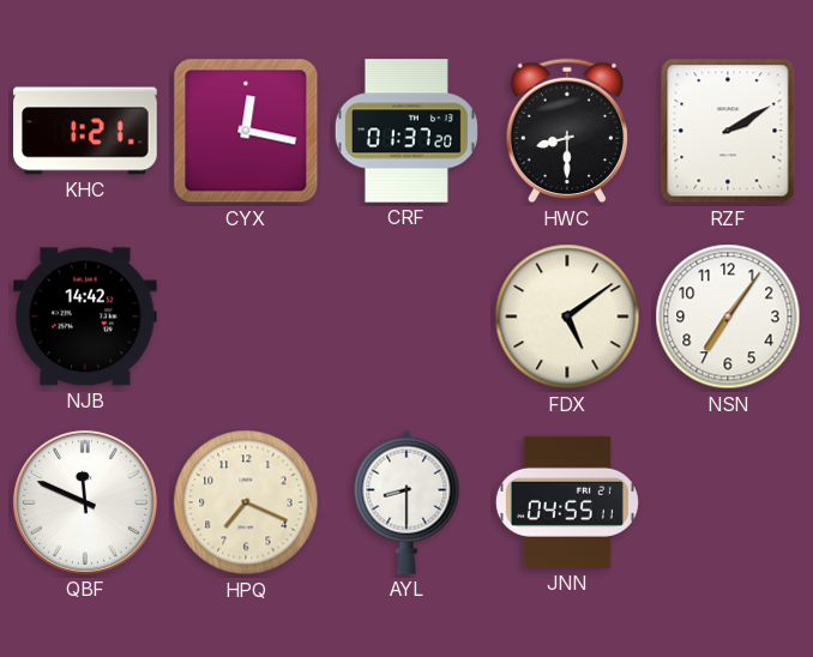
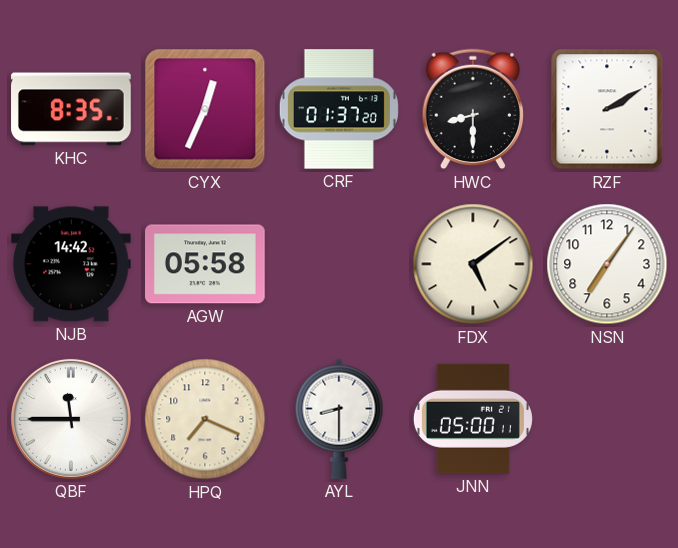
KHC: 1:21 -> 8:35
CYX: 12:17 -> 12:34
AGW: none -> 05:58
QBF: 11:49 -> 11:45
JNN: 04:55 -> 05:00
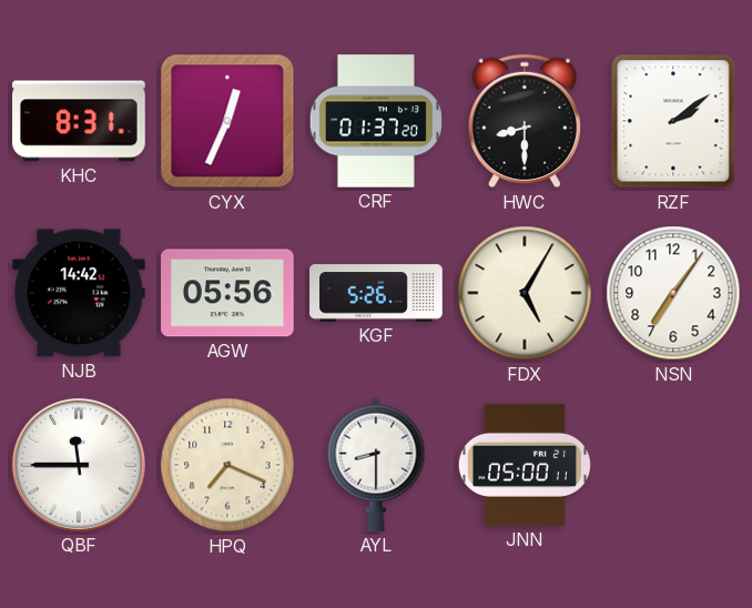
KHC: 8:35 -> 8:31
RZF: 2:10 -> 2:09
AGW: 05:58 -> 05:56
KGF: none -> 5:26
FDX: 5:09 -> 5:05
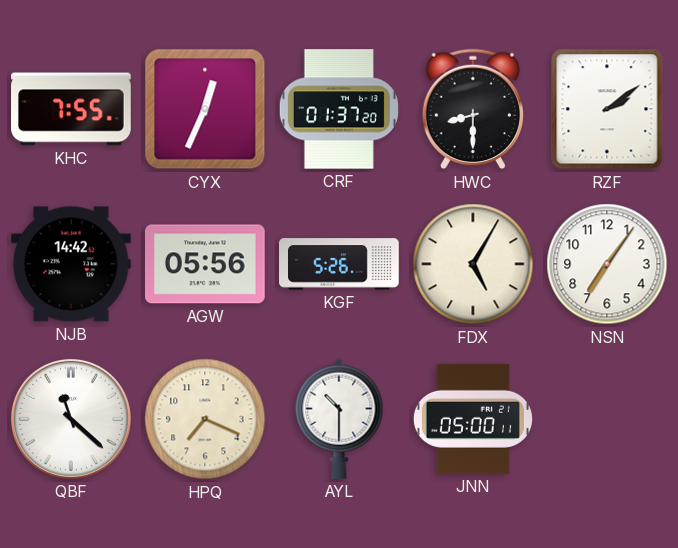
KHC: 8:31 -> 7:55
QBF: 11:45 -> 11:22
AYL: 8:30 -> 10:30
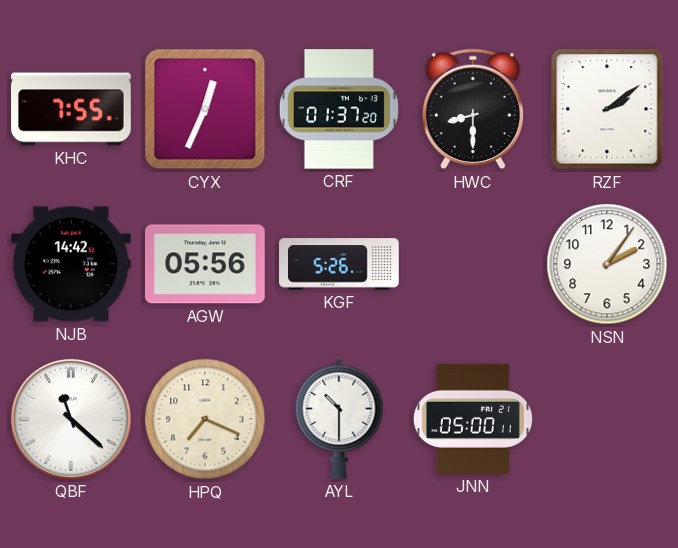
FDX: 5:05 -> none
NSN: 7:06 -> 2:06
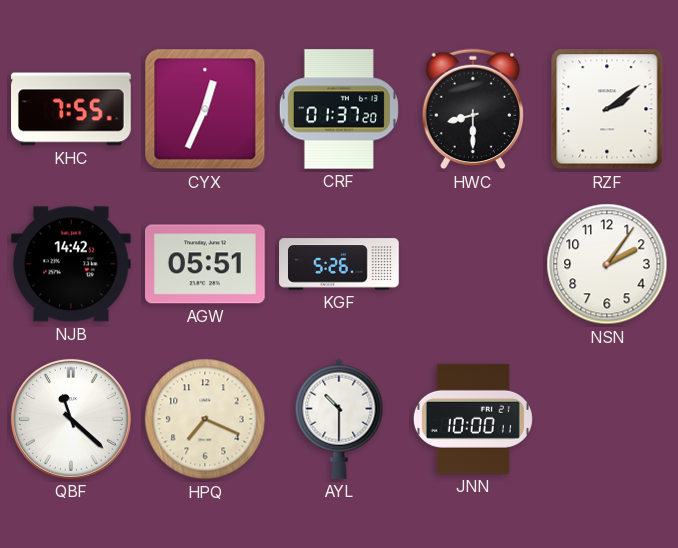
AGW: 05:56 -> 05:51
JNN: 05:00 -> 10:00
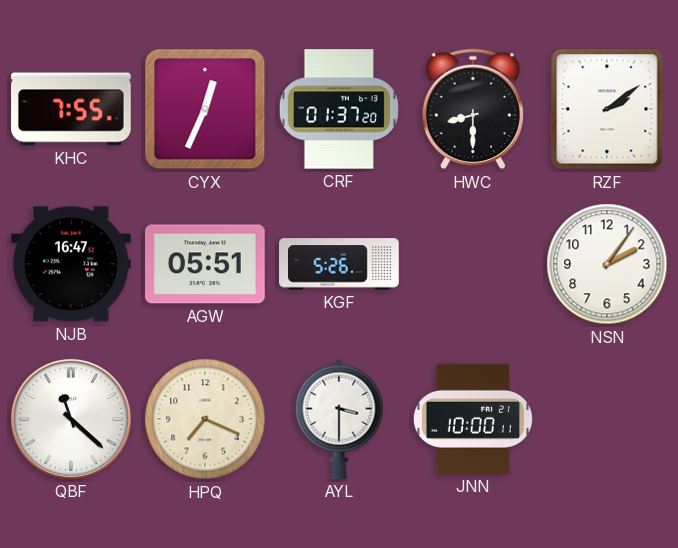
NJB: 14:42 -> 16:47
AYL: 10:30 -> 3:30
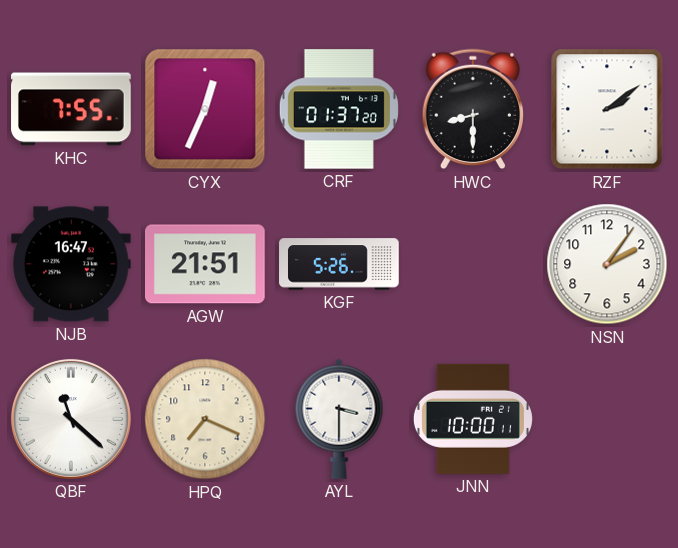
AGW: 05:51 -> 21:51
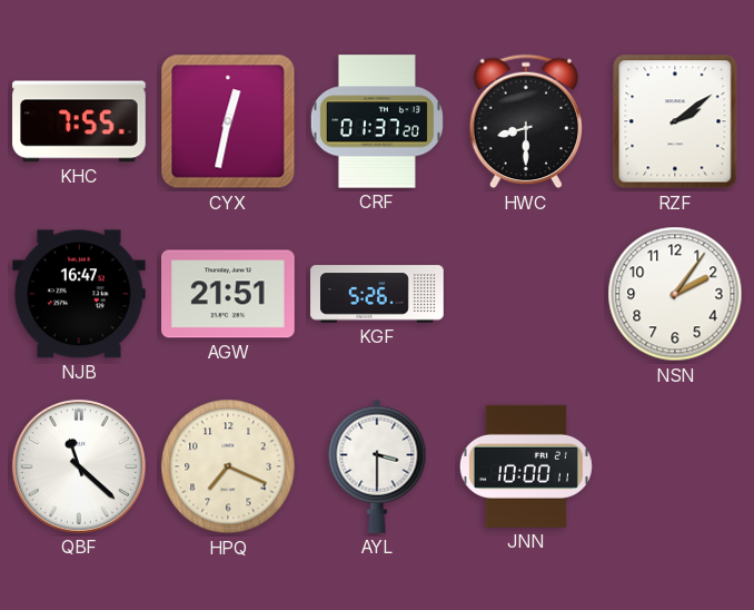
CYX: 12:34 -> 12:32
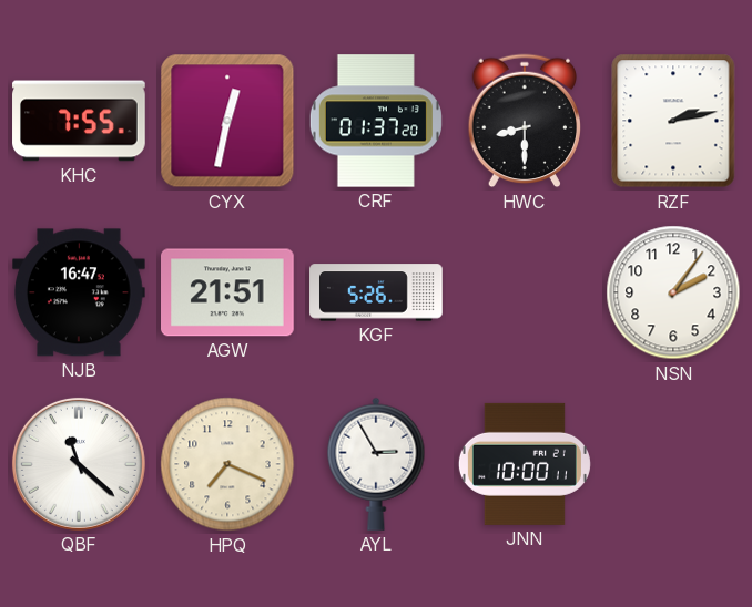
RZF: 2:09 -> 2:13
AYL: 3:30 -> 2:55
